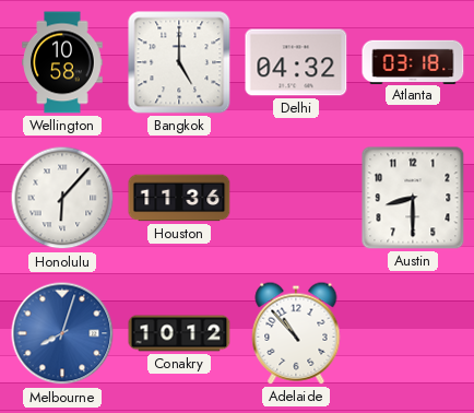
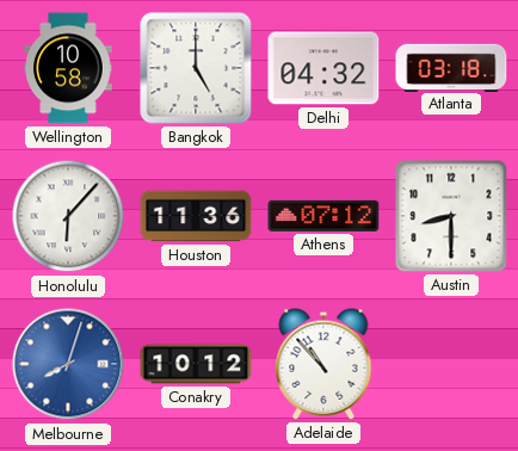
Athens: none -> 07:12
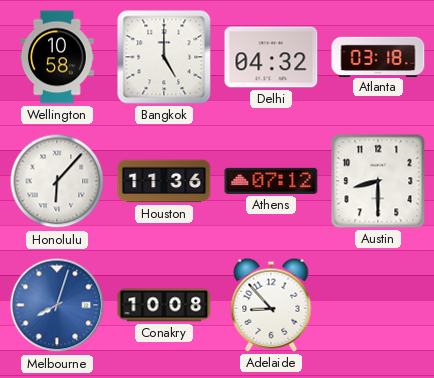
Conakry: 10:12 -> 10:08
Adelaide: 10:53 -> 8:53
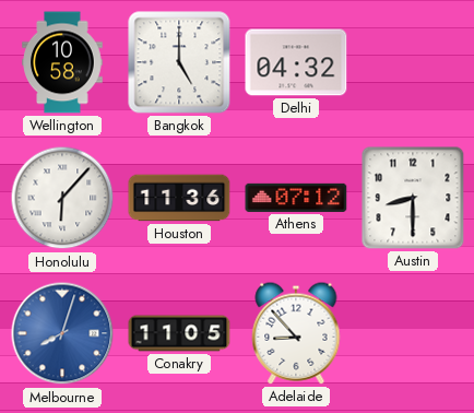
Atlanta: 03:18 -> none
Conakry: 10:08 -> 11:05
